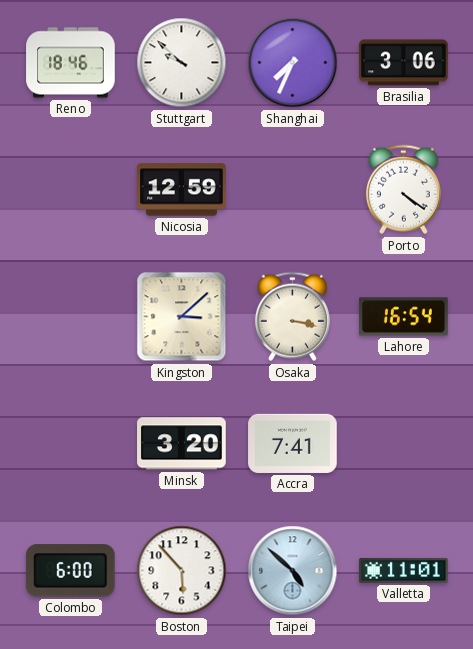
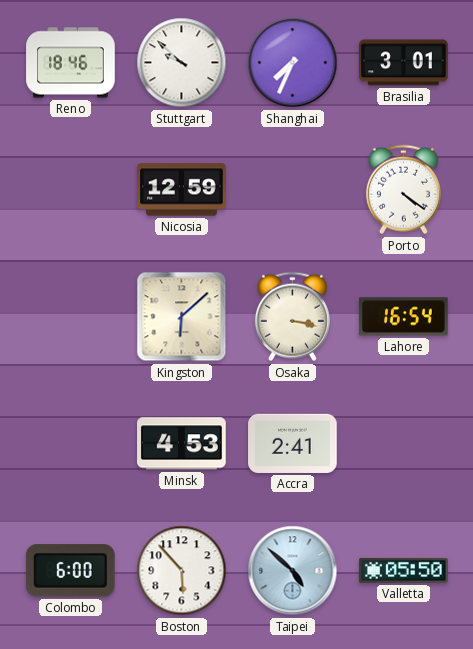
Brasilia: 3:06 -> 3:01
Kingston: 3:08 -> 6:08
Minsk: 3:20 -> 4:53
Accra: 7:41 -> 2:41
Valletta: 11:01 -> 05:50
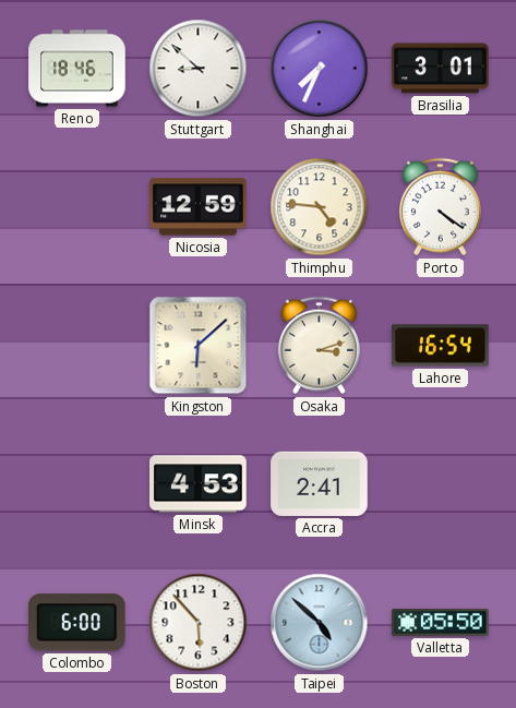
Stuttgart: 9:52 -> 8:52
Thimphu: none -> 4:46
Osaka: 3:17 -> 3:12
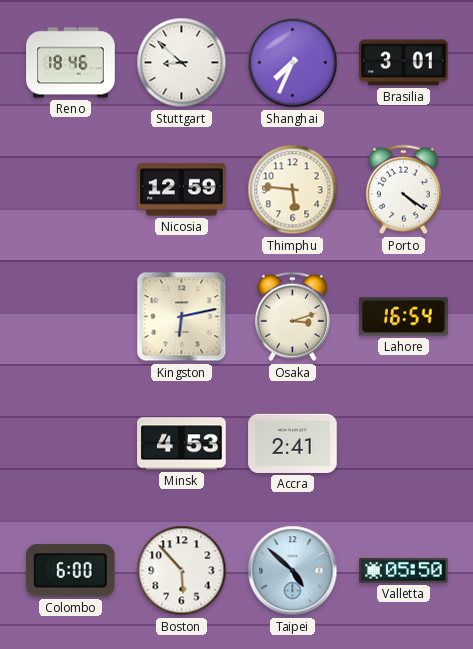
Thimphu: 4:46 -> 5:46
Kingston: 6:08 -> 6:13
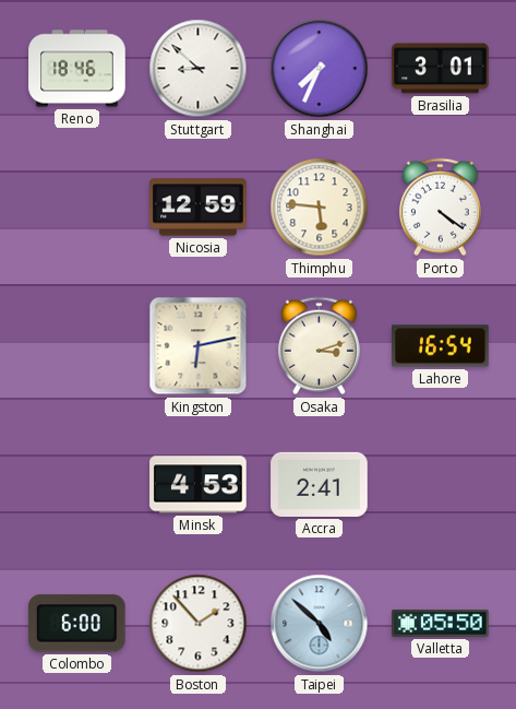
Boston: 5:53 -> 1:53
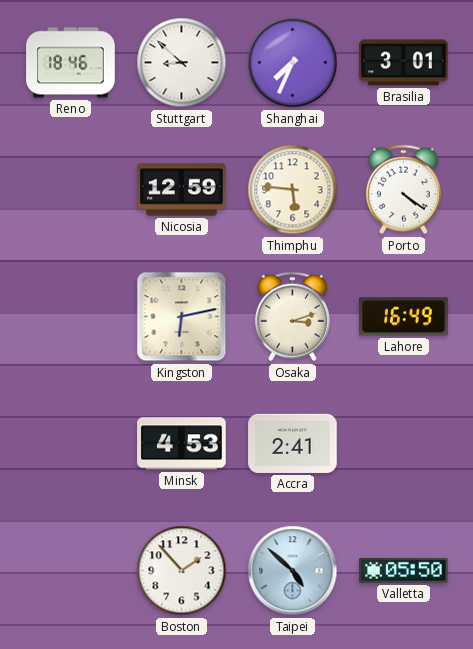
Lahore: 16:54 -> 16:49
Colombo: 6:00 -> none
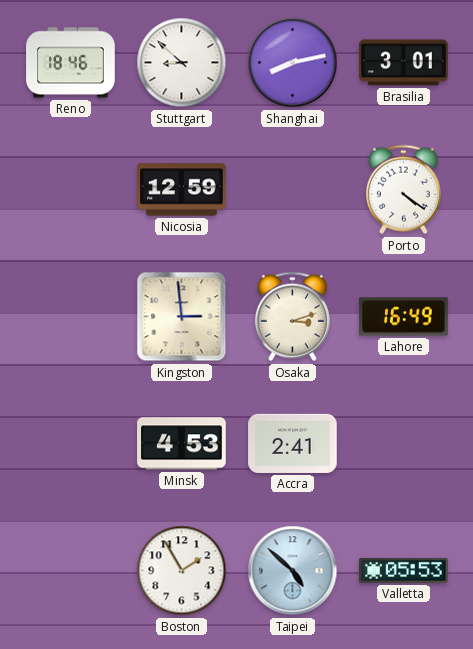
Shanghai: 7:34 -> 8:13
Thimphu: 5:46 -> none
Kingston: 6:13 -> 2:59
Boston: 1:53 -> 1:55
Valletta: 05:50 -> 05:53
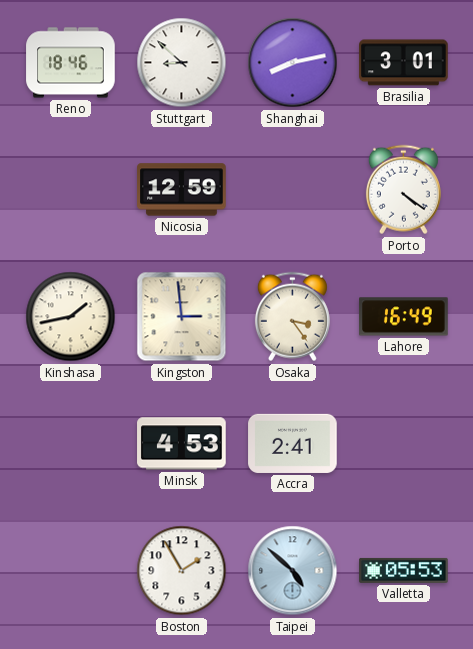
Kinshasa: none -> 1:43
Osaka: 3:12 -> 3:24
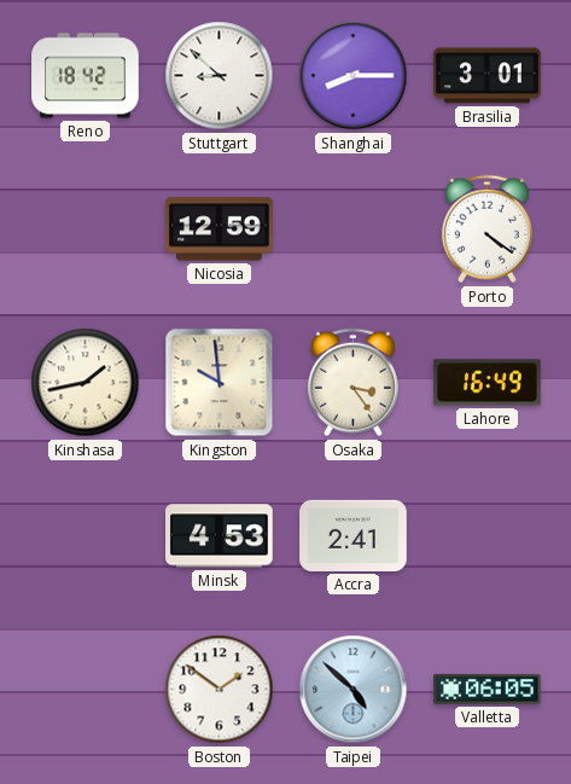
Reno: 18:46 -> 18:42
Shanghai: 8:13 -> 8:15
Kingston: 2:59 -> 9:59
Boston: 1:55 -> 1:51
Valletta: 05:53 -> 06:05
